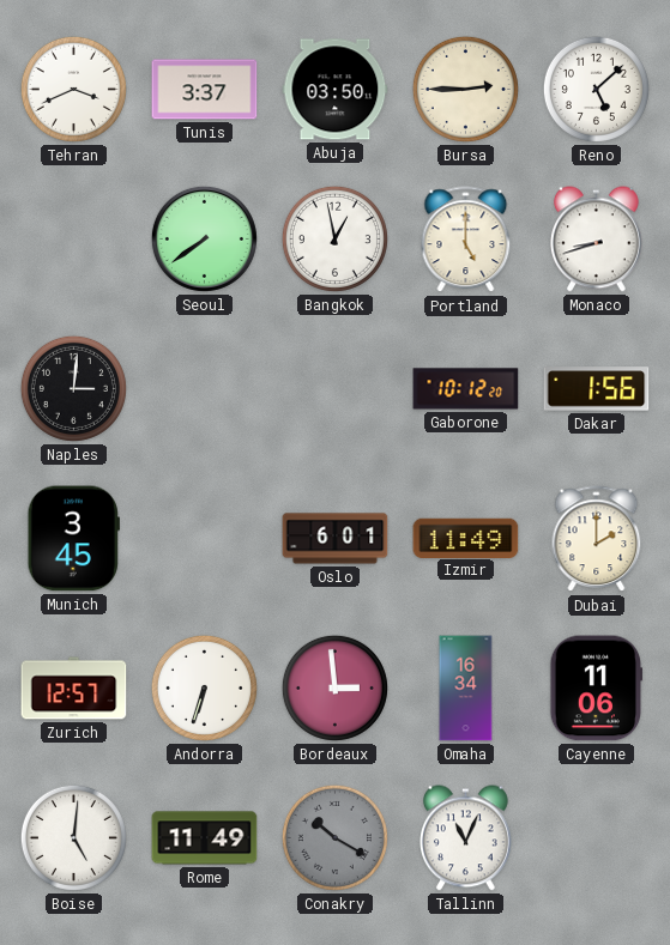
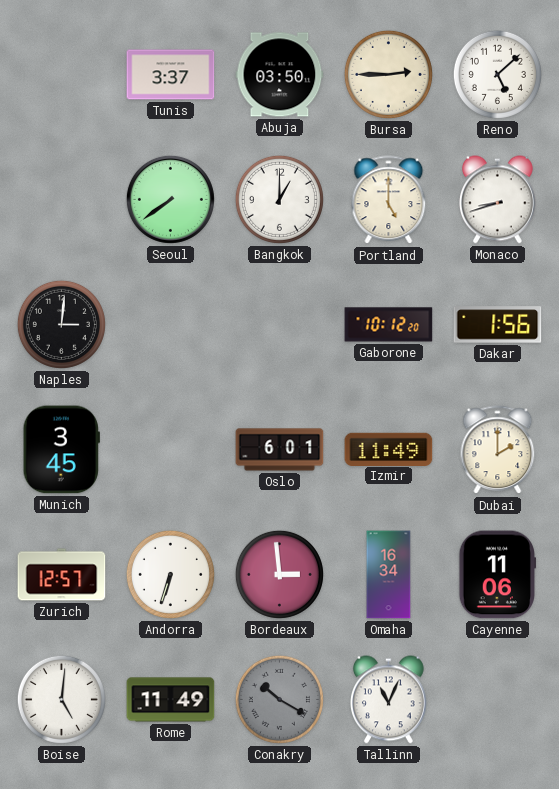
Tehran: 3:41 -> none
Bangkok: 12:58 -> 1:00
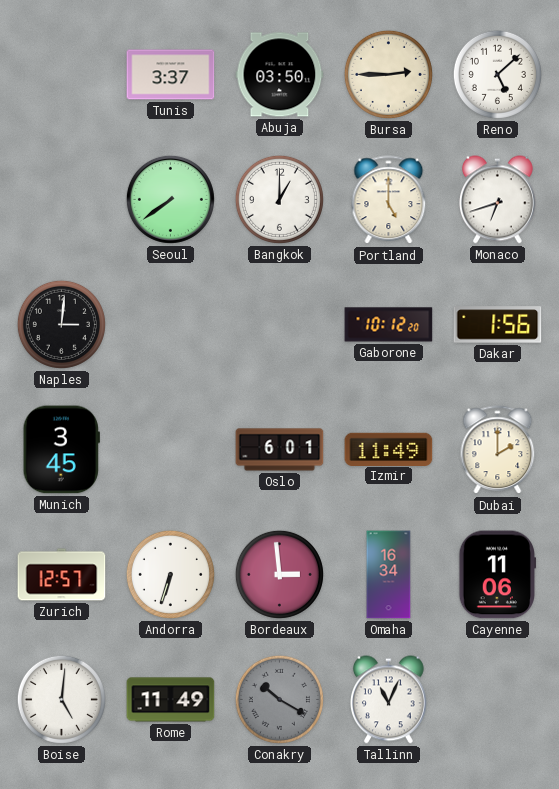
Monaco: 8:42 -> 6:42
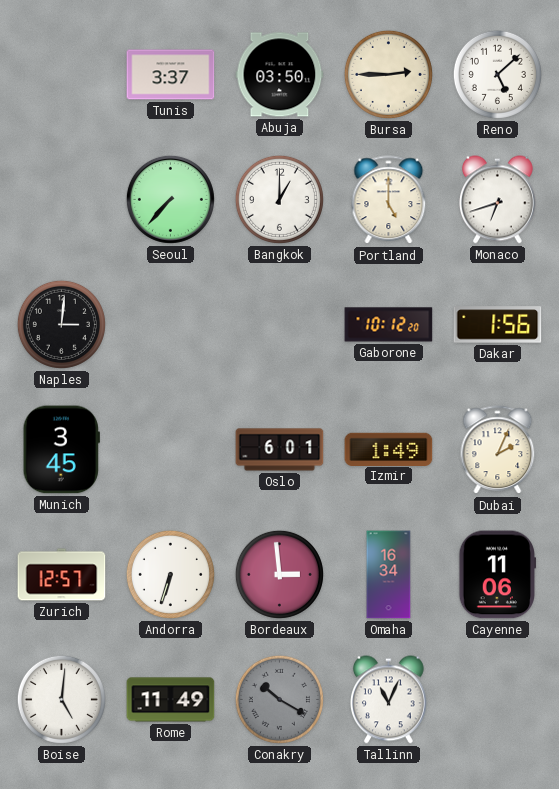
Seoul: 7:39 -> 7:37
Izmir: 11:49 -> 1:49
Dubai: 2:00 -> 2:04
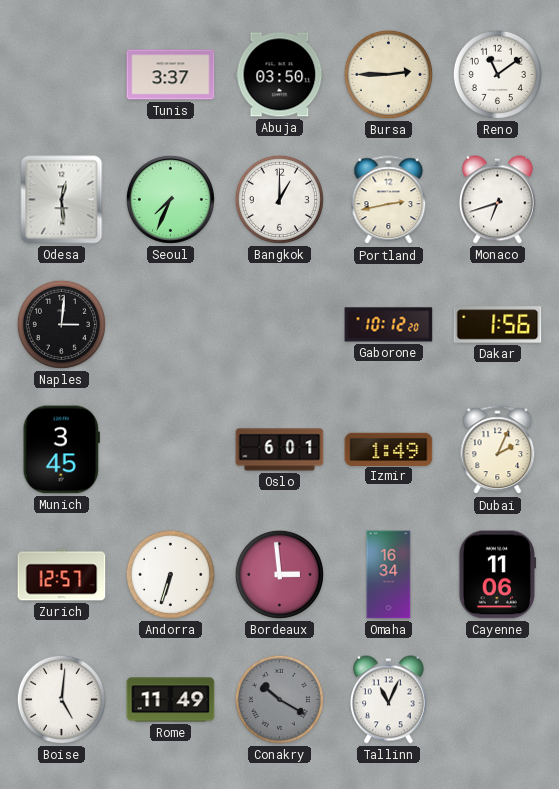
Reno: 5:08 -> 11:09
Odesa: none -> 12:29
Seoul: 7:37 -> 7:34
Portland: 5:00 -> 2:43
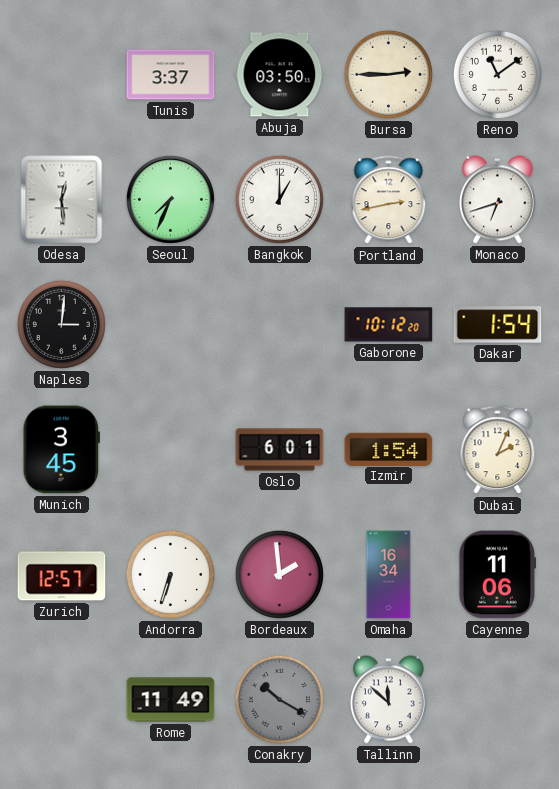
Dakar: 1:56 -> 1:54
Izmir: 1:49 -> 1:54
Bordeaux: 2:59 -> 1:59
Boise: 5:01 -> none
Tallinn: 11:04 -> 11:52
